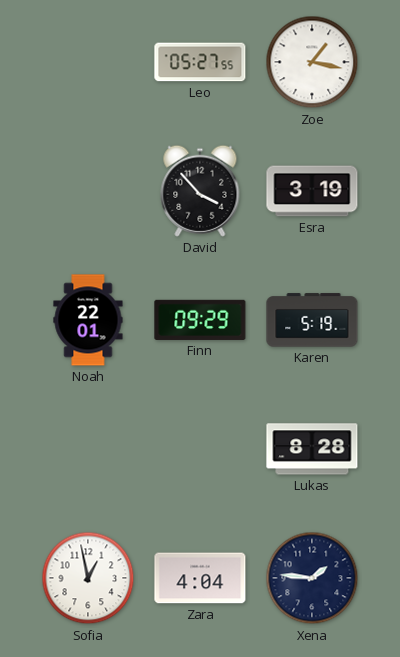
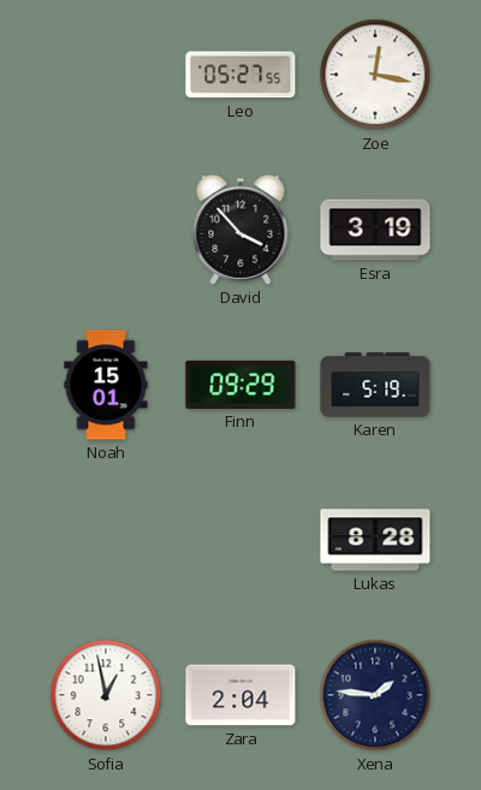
Zoe: 1:17 -> 12:17
Noah: 22:01 -> 15:01
Zara: 4:04 -> 2:04
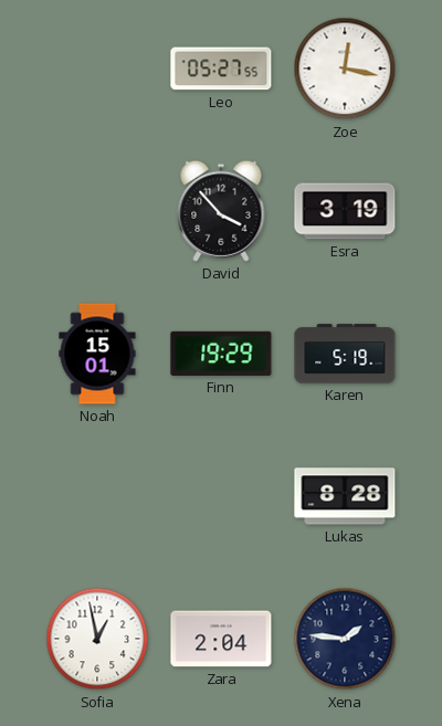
Finn: 09:29 -> 19:29
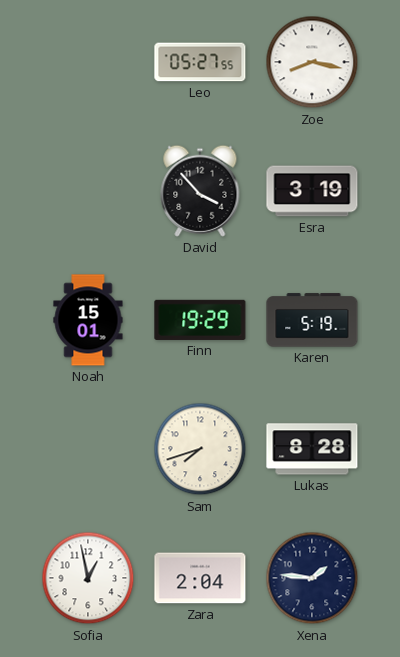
Zoe: 12:17 -> 8:17
Sam: none -> 7:42
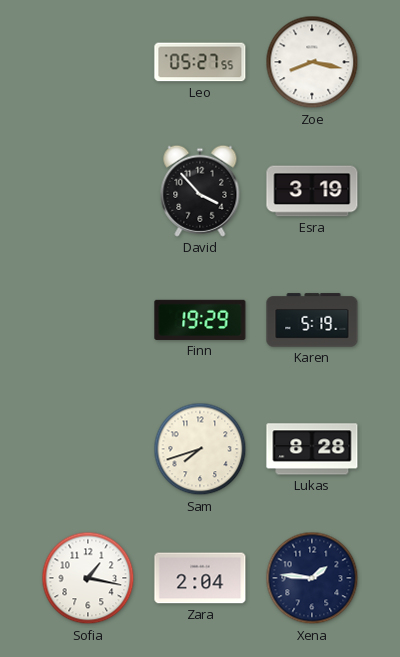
Noah: 15:01 -> none
Sofia: 12:58 -> 1:17
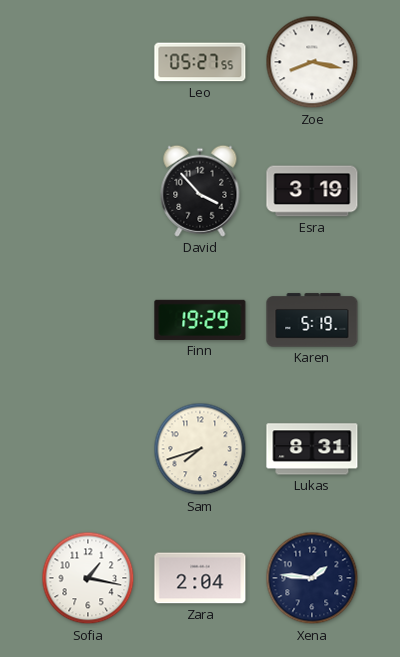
Lukas: 8:28 -> 8:31
